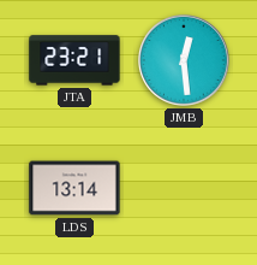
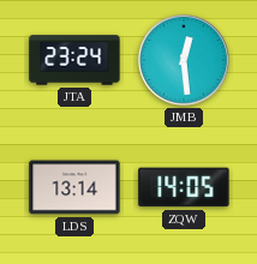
JTA: 23:21 -> 23:24
ZQW: none -> 14:05
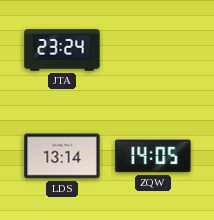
JMB: 12:29 -> none
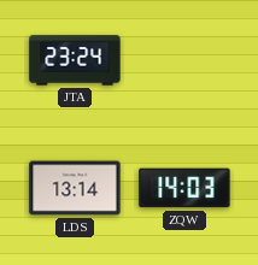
ZQW: 14:05 -> 14:03
